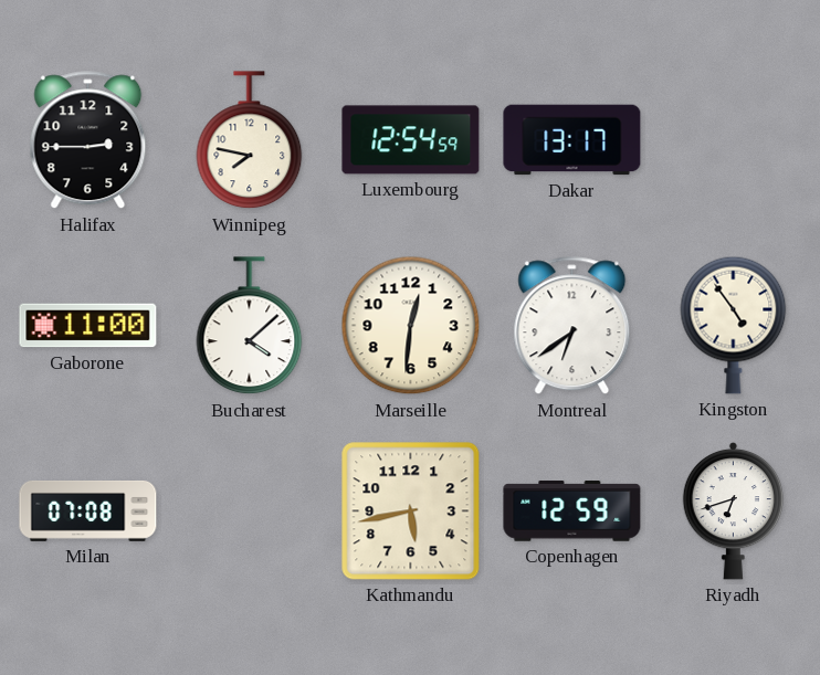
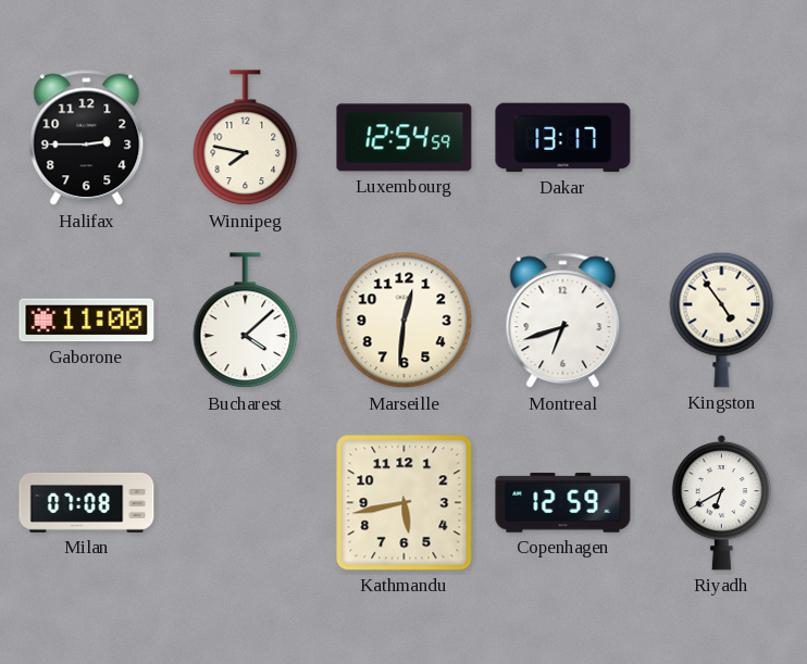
Montreal: 6:39 -> 6:42
Riyadh: 6:42 -> 6:40
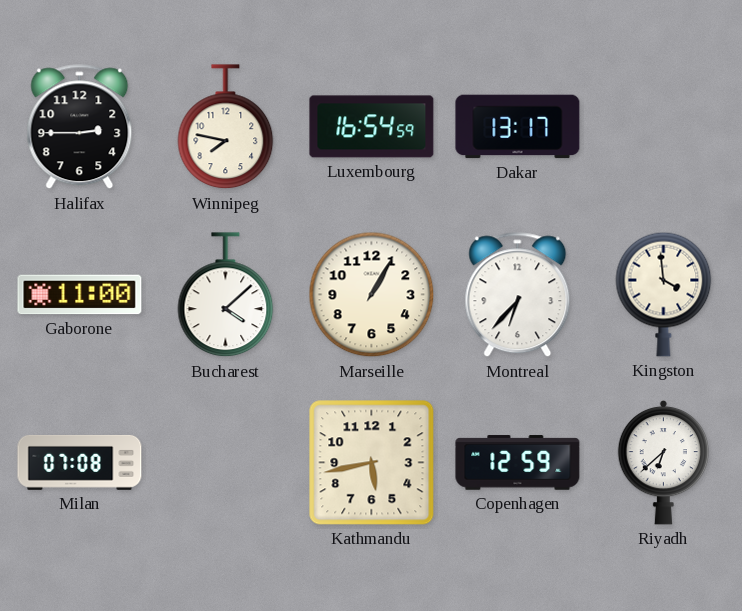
Luxembourg: 12:54 -> 16:54
Marseille: 12:31 -> 1:05
Montreal: 6:42 -> 6:37
Kingston: 4:54 -> 3:59
Riyadh: 6:40 -> 6:38
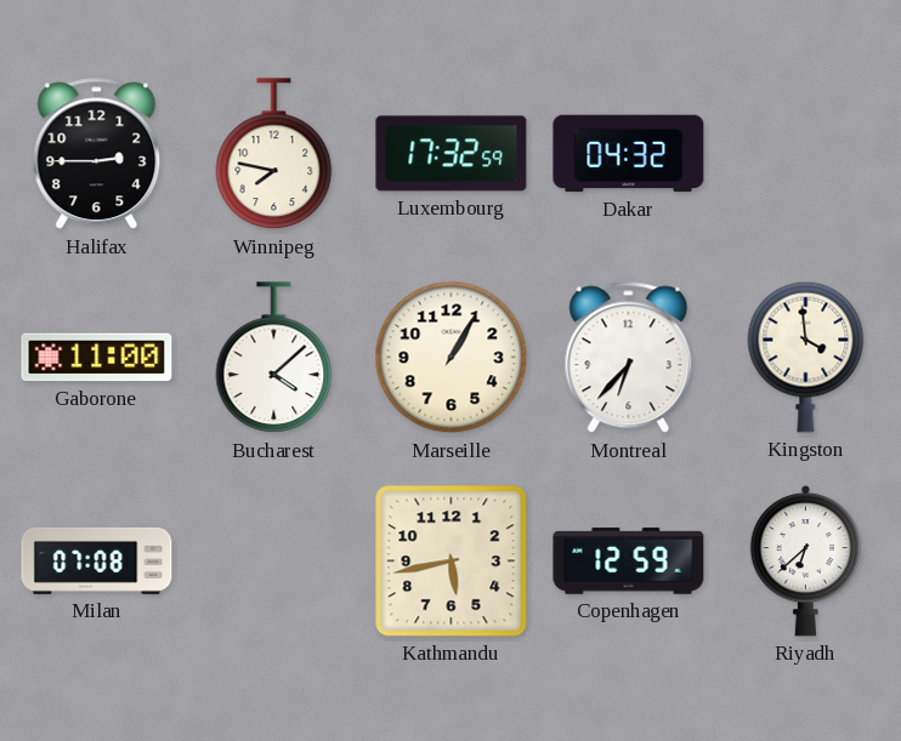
Luxembourg: 16:54 -> 17:32
Dakar: 13:17 -> 04:32
